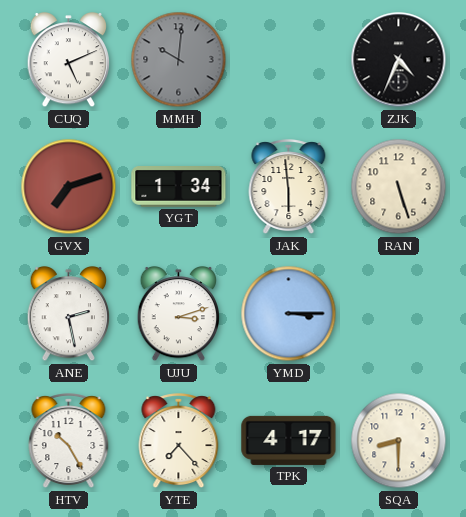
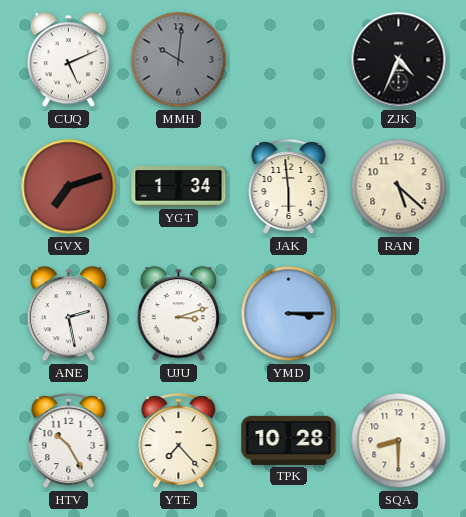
RAN: 5:27 -> 5:22
TPK: 4:17 -> 10:28
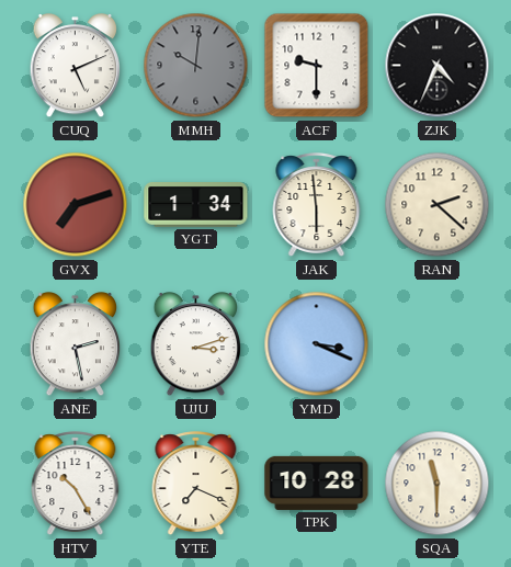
ACF: none -> 9:30
RAN: 5:22 -> 2:22
YMD: 3:15 -> 3:19
YTE: 7:23 -> 7:19
SQA: 8:30 -> 11:30
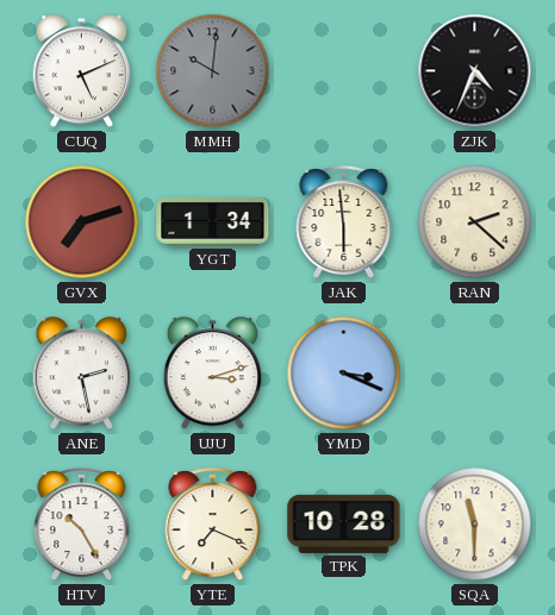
ACF: 9:30 -> none
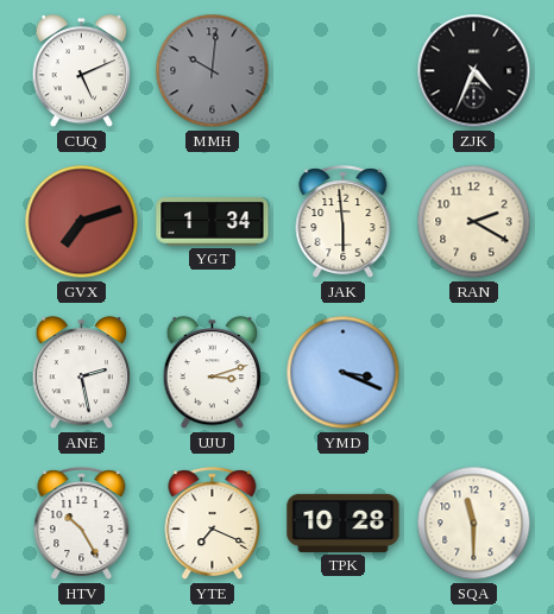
RAN: 2:22 -> 2:20
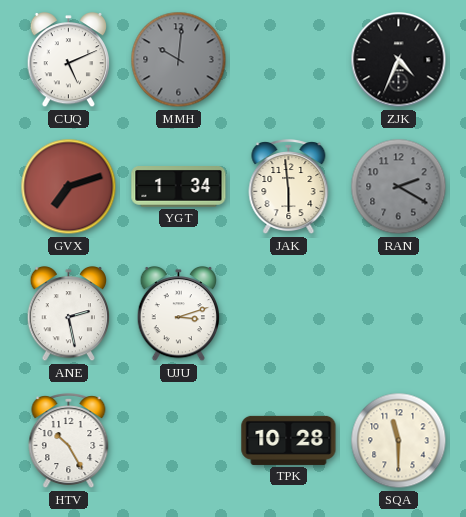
RAN dial: cream -> grey
YMD: 3:19 -> none
YTE: 7:19 -> none
